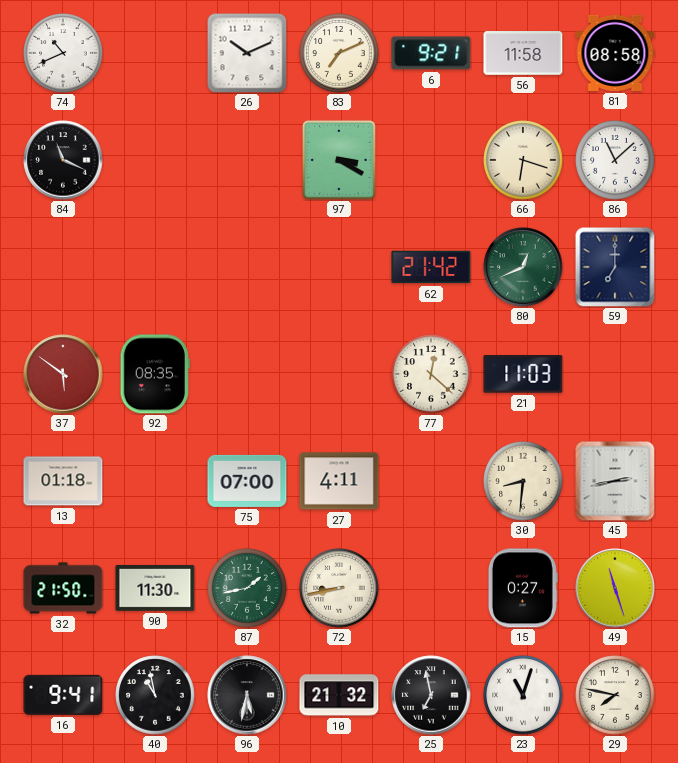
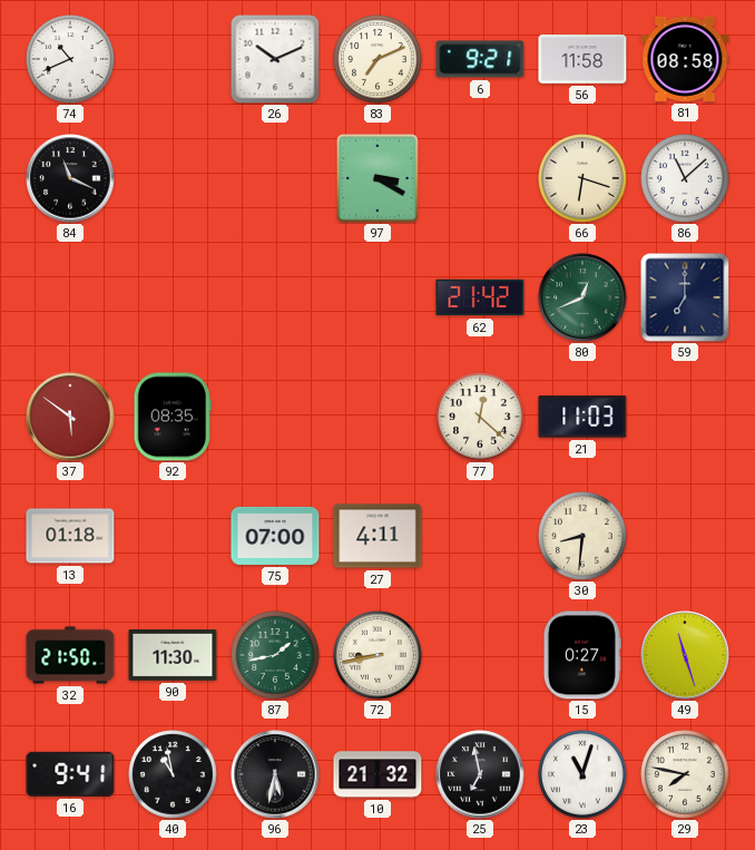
45: 2:43 -> none
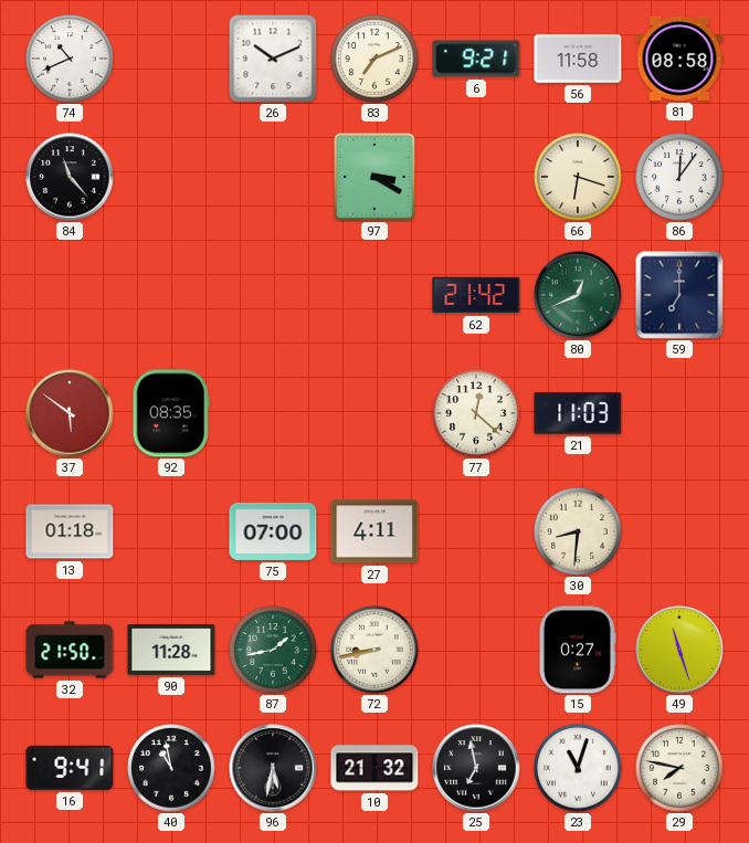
84: 11:19 -> 11:23
86: 11:08 -> 12:06
90: 11:30 -> 11:28
